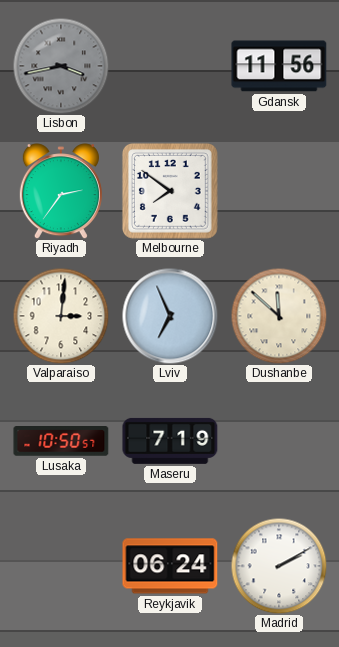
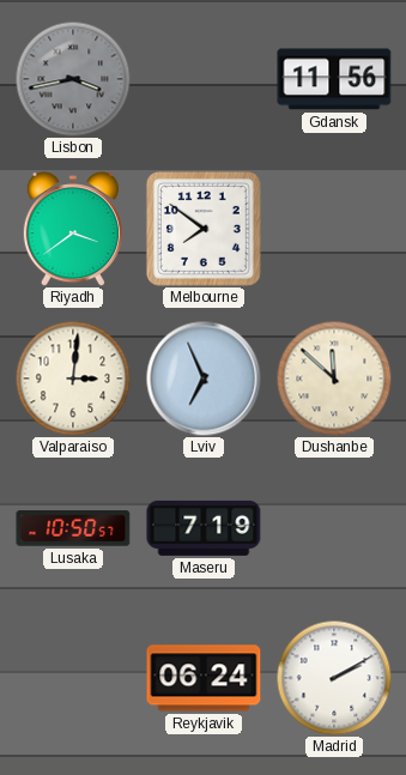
Riyadh: 2:36 -> 3:39
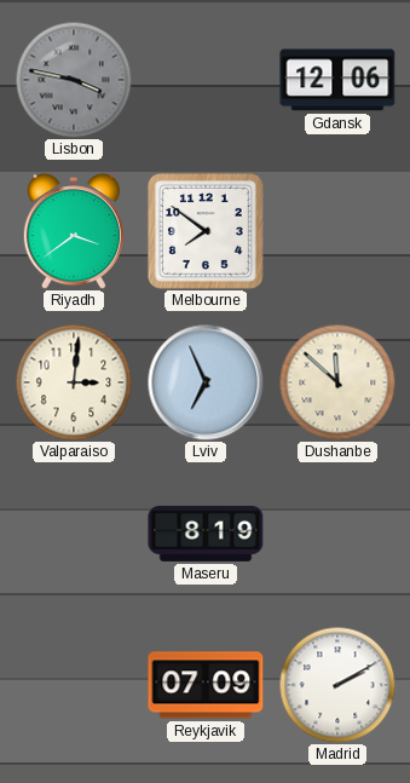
Lisbon: 3:43 -> 3:47
Gdansk: 11:56 -> 12:06
Lusaka: 10:50 -> none
Maseru: 7:19 -> 8:19
Reykjavik: 06:24 -> 07:09
